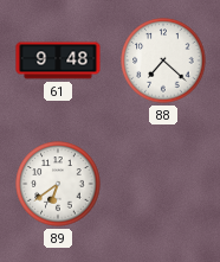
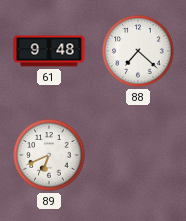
89: 6:39 -> 6:41
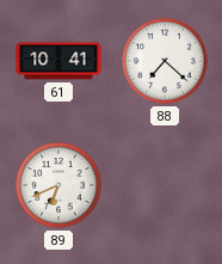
61: 9:48 -> 10:41
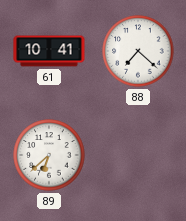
89: 6:41 -> 6:38
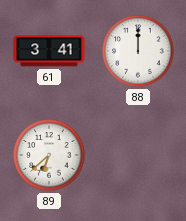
61: 10:41 -> 3:41
88: 7:22 -> 12:00
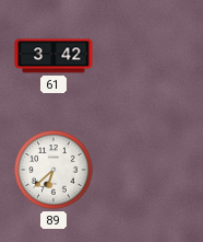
61: 3:41 -> 3:42
88: 12:00 -> none
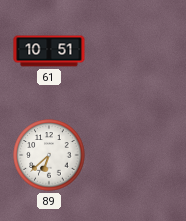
61: 3:42 -> 10:51
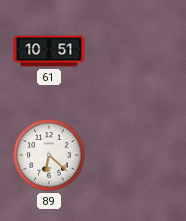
89: 6:38 -> 6:22
